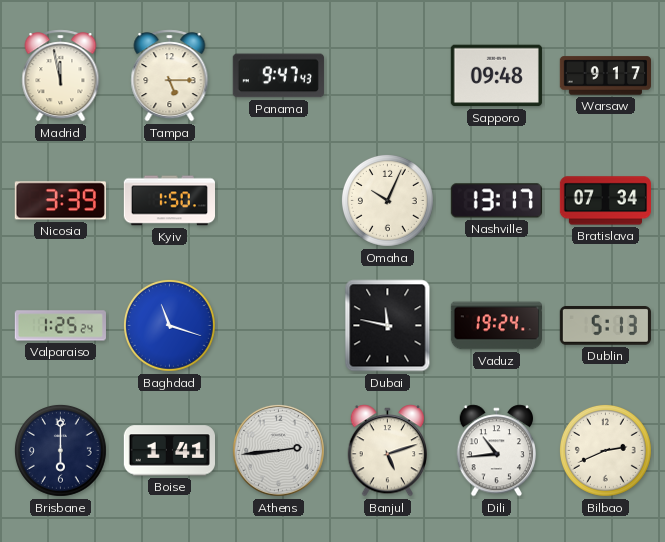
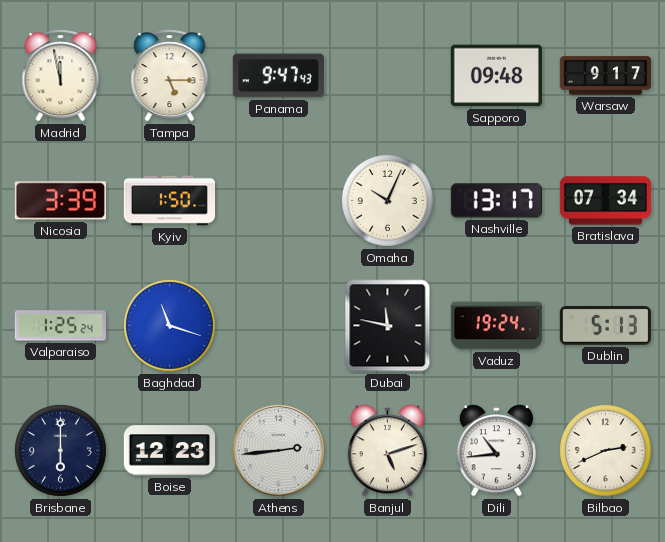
Boise: 1:41 -> 12:23
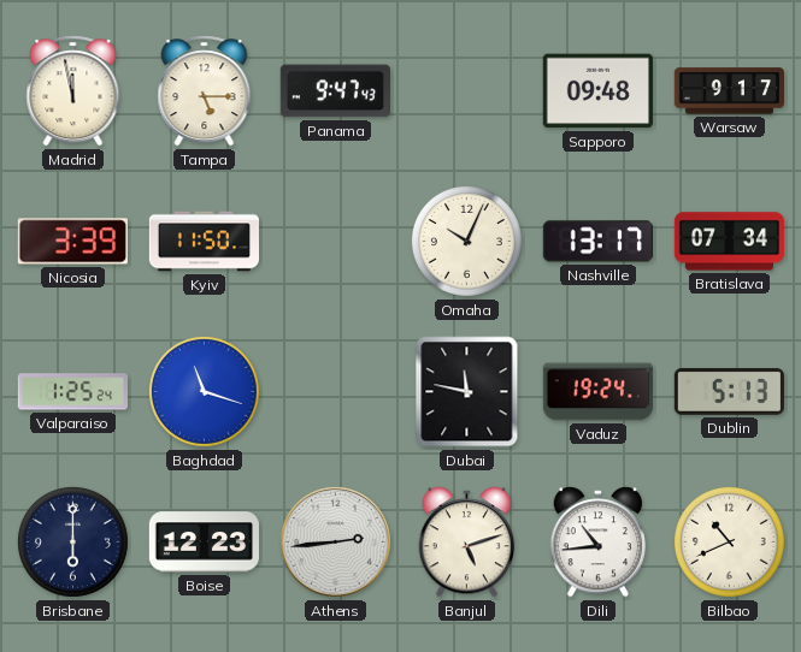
Kyiv: 1:50 -> 11:50
Bilbao: 2:41 -> 10:41
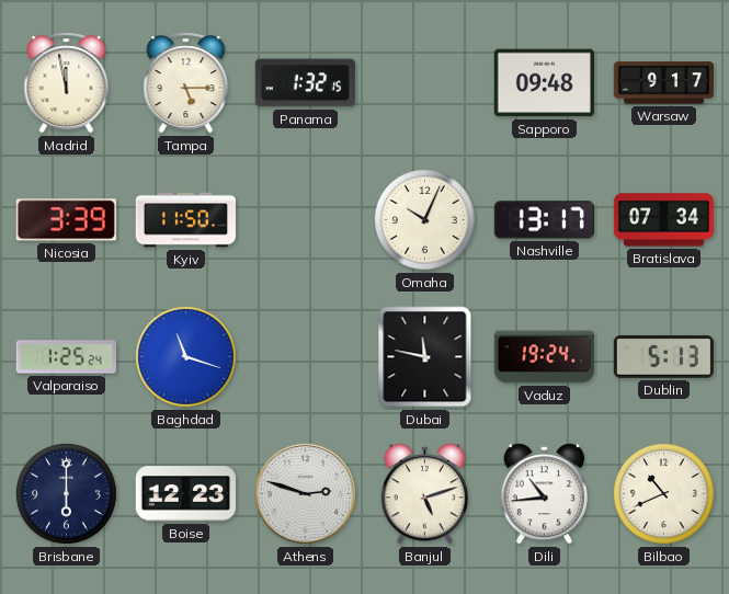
Panama: 9:47 -> 1:32
Athens: 2:44 -> 2:48
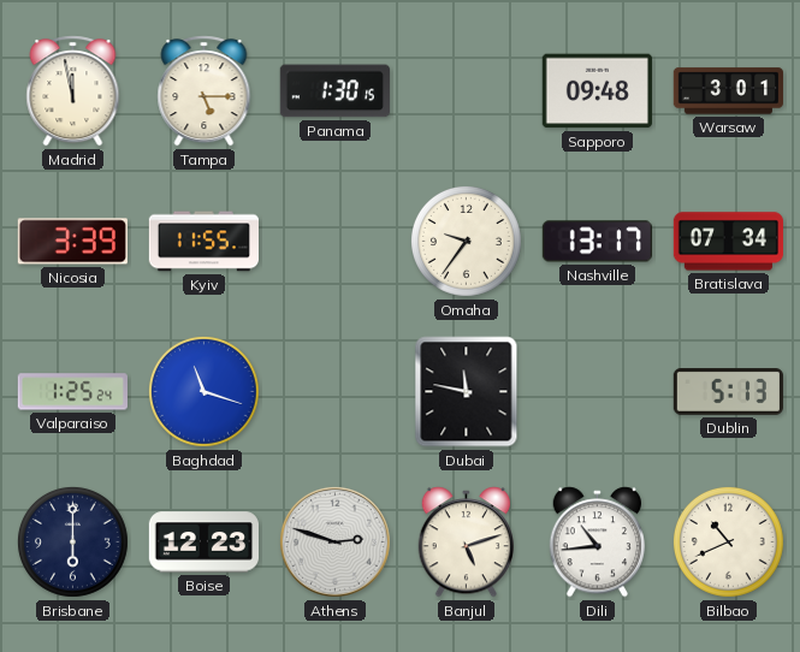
Panama: 1:32 -> 1:30
Warsaw: 9:17 -> 3:01
Kyiv: 11:50 -> 11:55
Omaha: 10:04 -> 9:36
Vaduz: 19:24 -> none
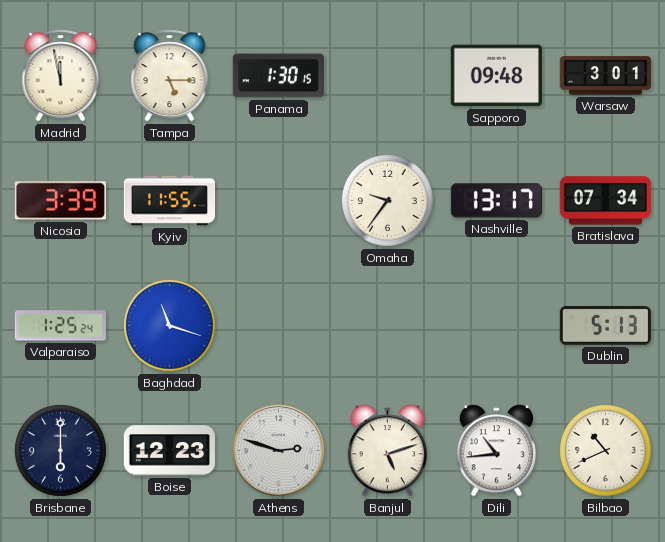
Dubai: 11:47 -> none
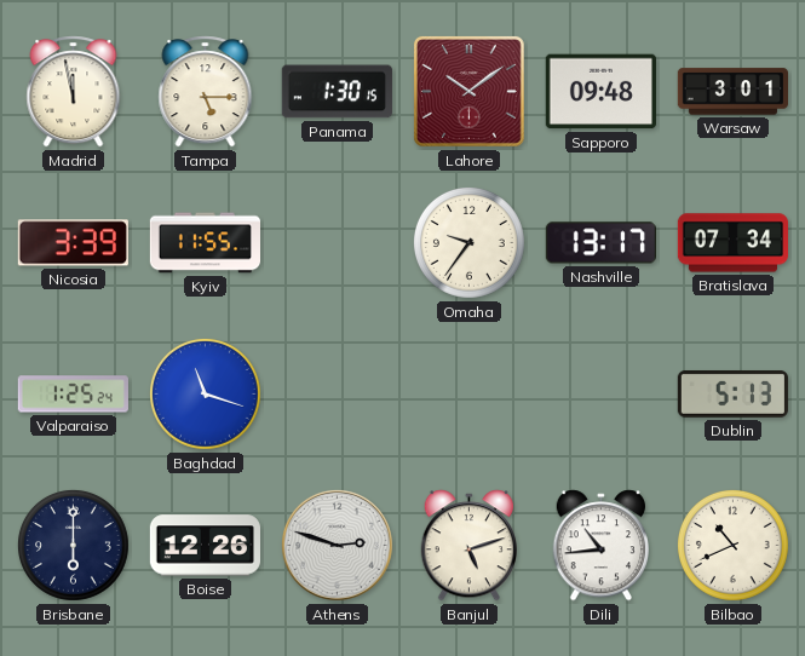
Lahore: none -> 10:09
Boise: 12:23 -> 12:26
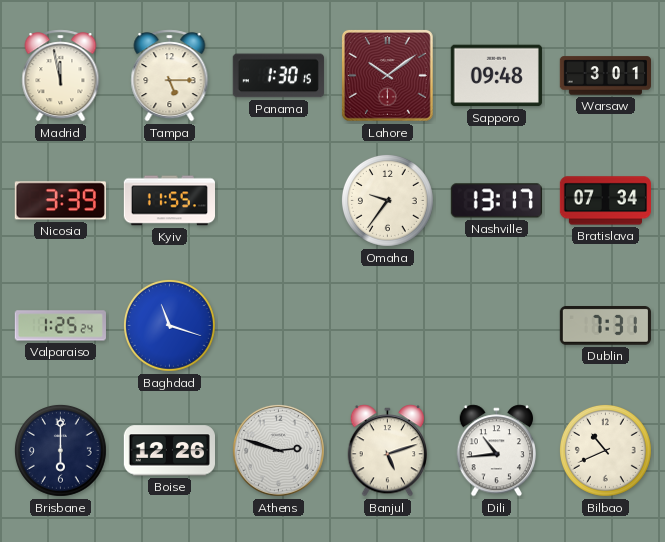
Dublin: 5:13 -> 7:31
